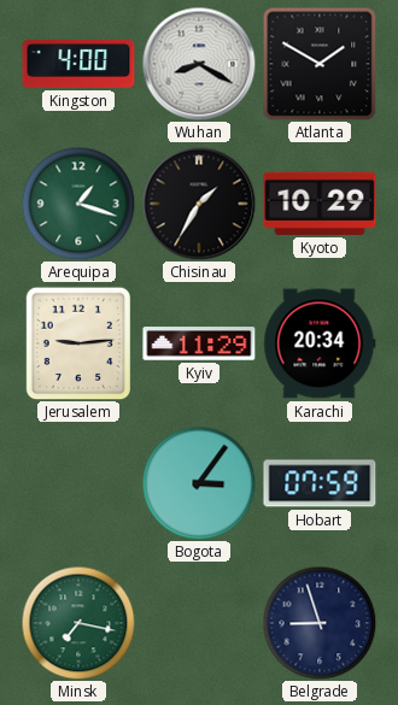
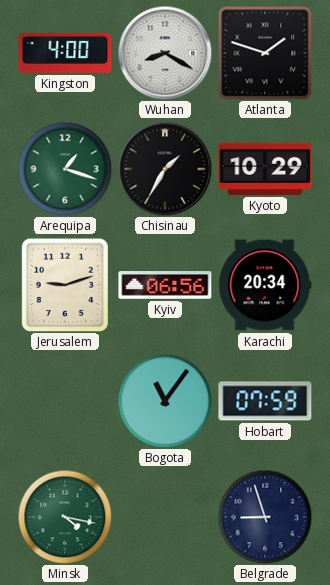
Atlanta: 1:50 -> 1:48
Jerusalem: 9:14 -> 9:12
Kyiv: 11:29 -> 06:56
Bogota: 3:06 -> 11:06
Minsk: 7:17 -> 4:17
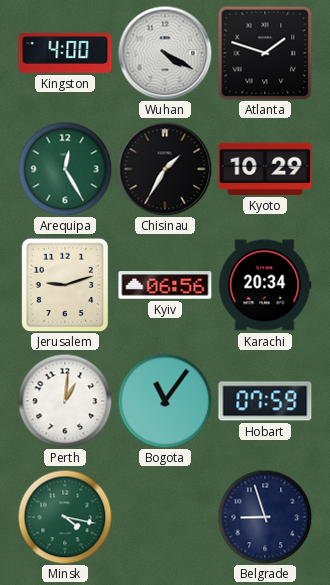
Wuhan: 8:20 -> 4:20
Arequipa: 1:18 -> 12:25
Perth: none -> 1:01
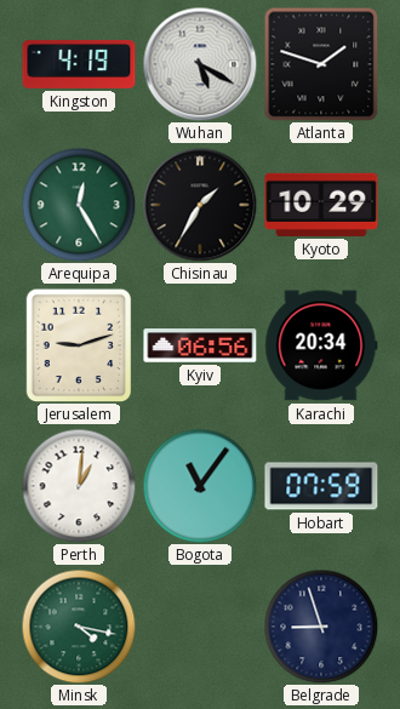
Kingston: 4:00 -> 4:19
Wuhan: 4:20 -> 5:20
